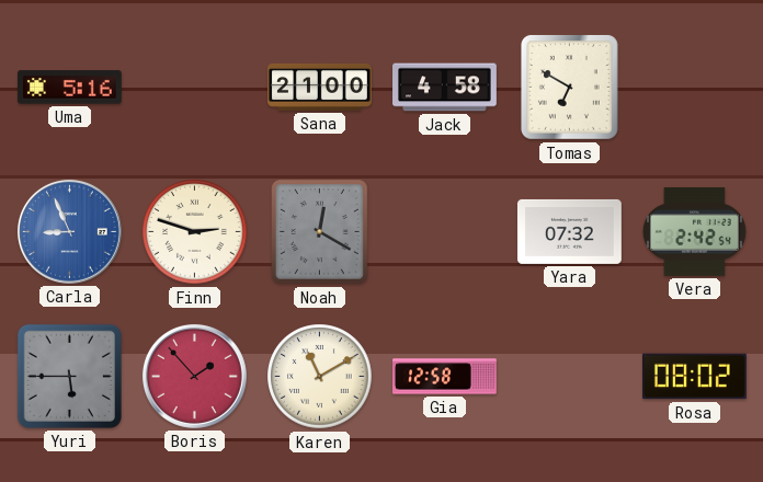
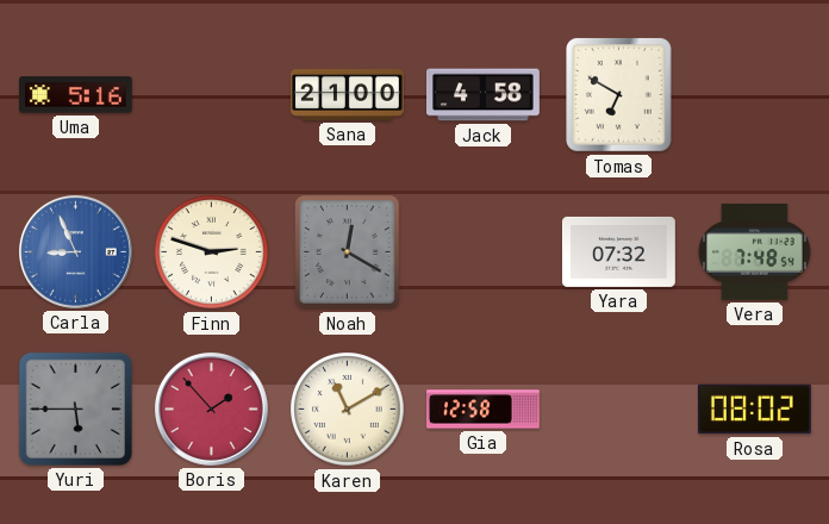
Vera: 2:42 -> 7:48
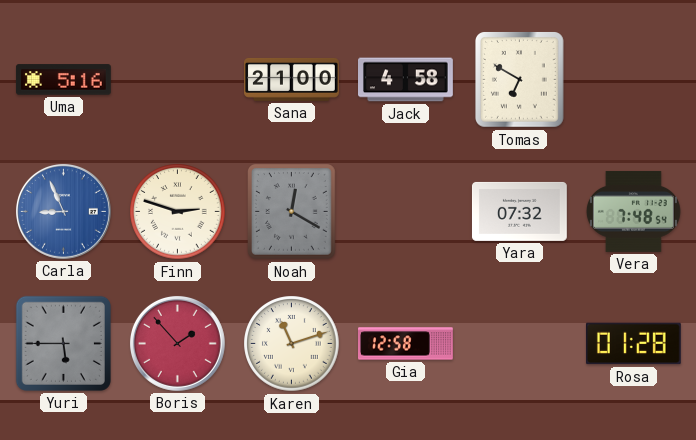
Karen: 11:10 -> 11:12
Rosa: 08:02 -> 01:28
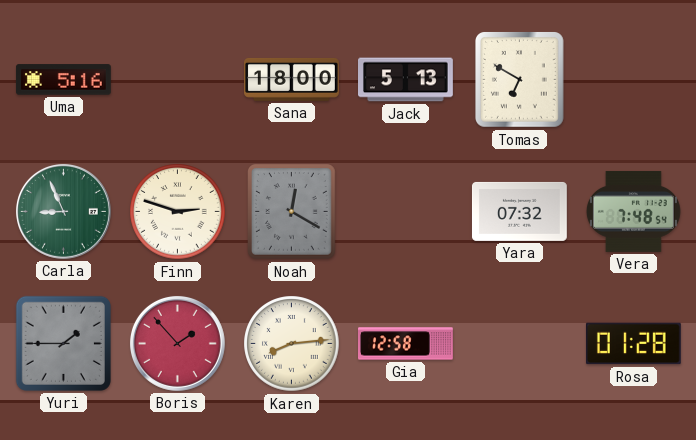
Sana: 21:00 -> 18:00
Jack: 4:58 -> 5:13
Carla dial: blue -> green
Yuri: 5:45 -> 1:45
Karen: 11:12 -> 8:14
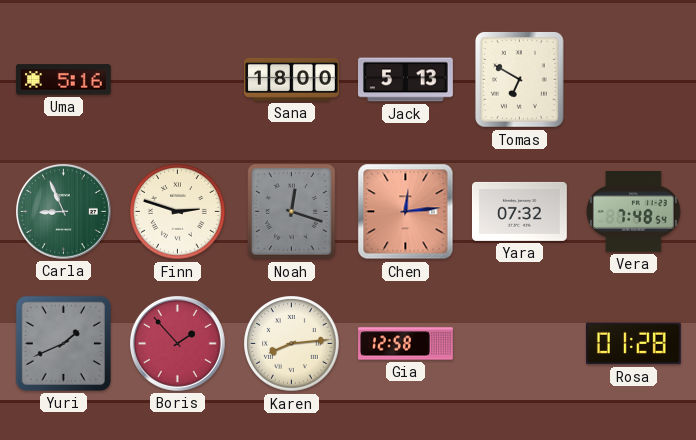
Noah: 12:20 -> 12:18
Chen: none -> 12:14
Yuri: 1:45 -> 1:41
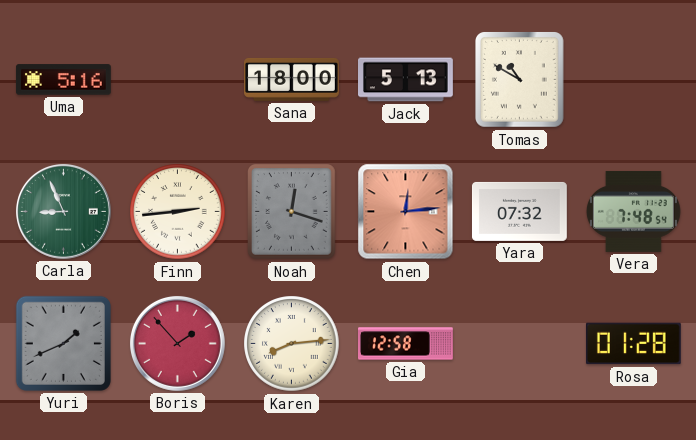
Tomas: 6:50 -> 10:50
Finn: 2:48 -> 2:44
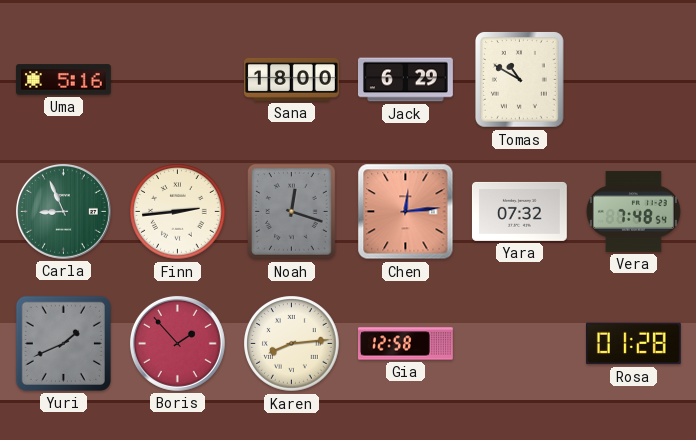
Jack: 5:13 -> 6:29
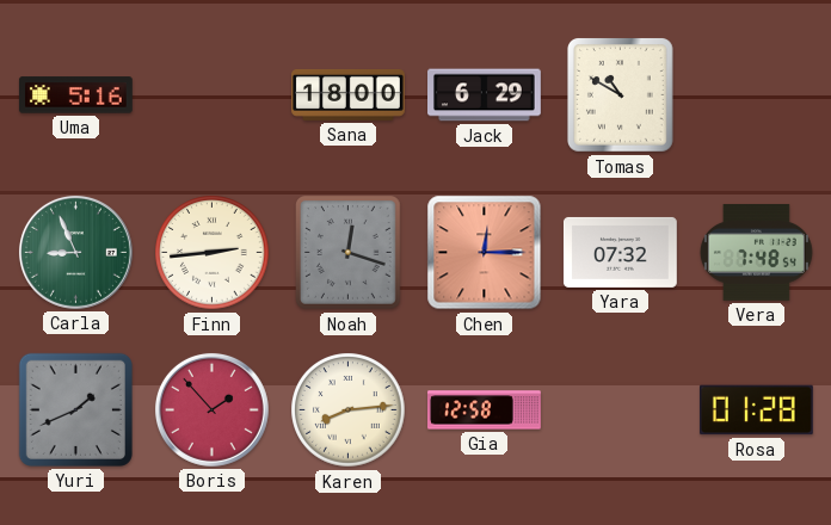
Chen: 12:14 -> 12:15
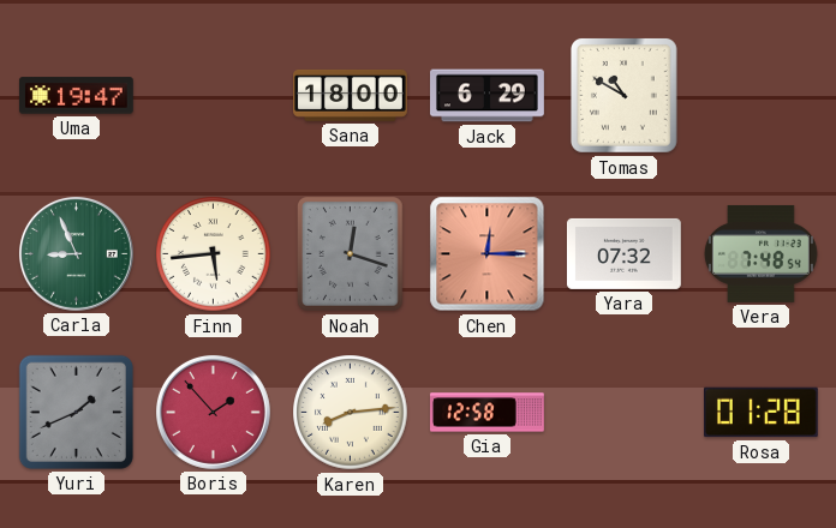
Uma: 5:16 -> 19:47
Finn: 2:44 -> 5:44
